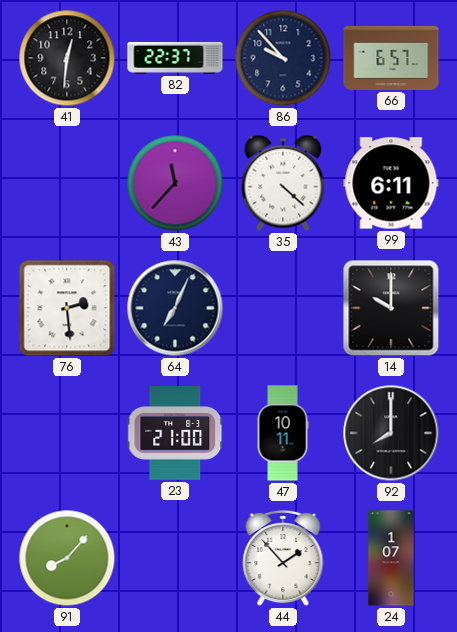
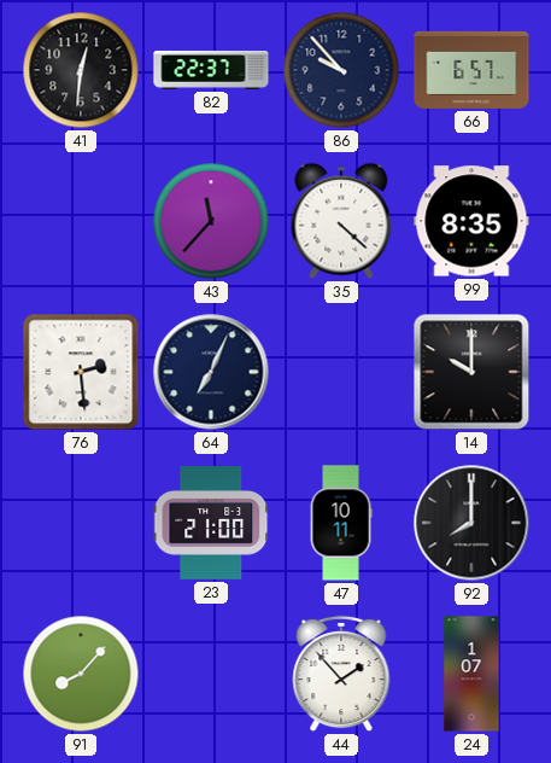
99: 6:11 -> 8:35
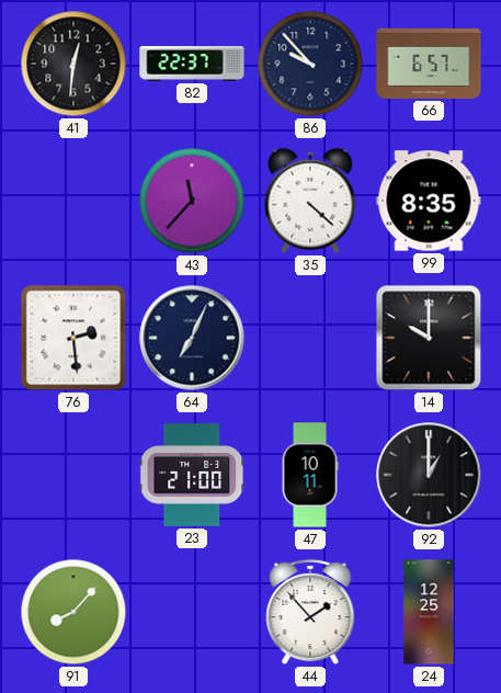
92: 8:00 -> 1:00
24: 1:07 -> 12:25
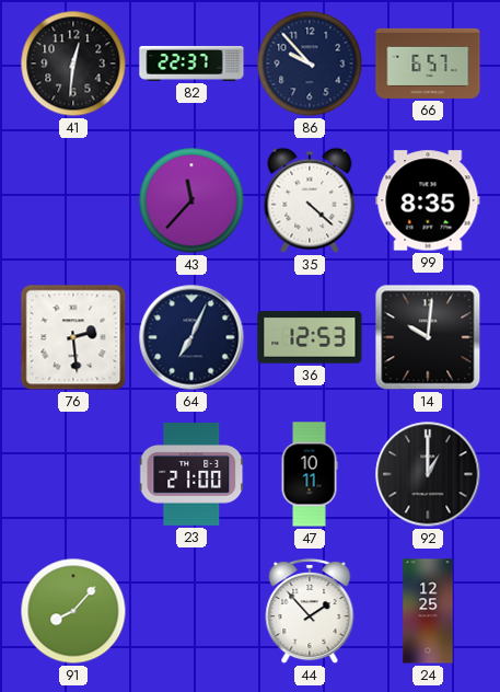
36: none -> 12:53
14: 10:00 -> 10:01
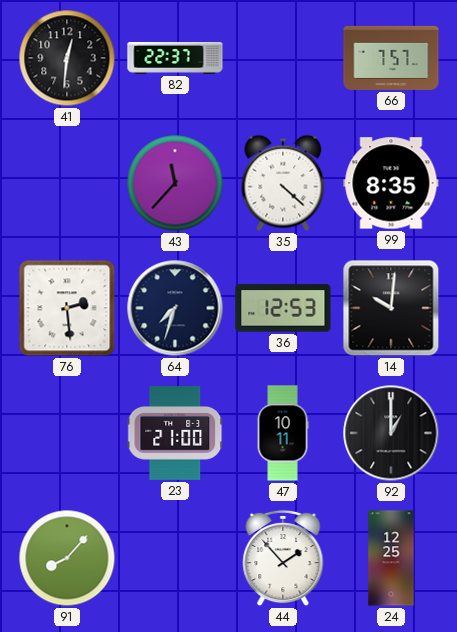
86: 9:53 -> none
66: 6:57 -> 7:57
64: 7:04 -> 7:33
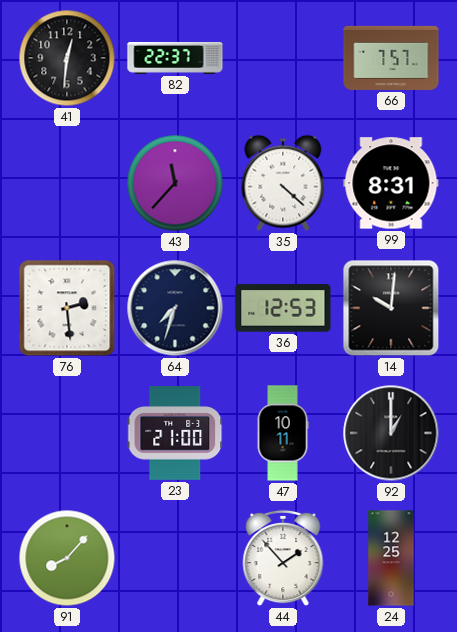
99: 8:35 -> 8:31
